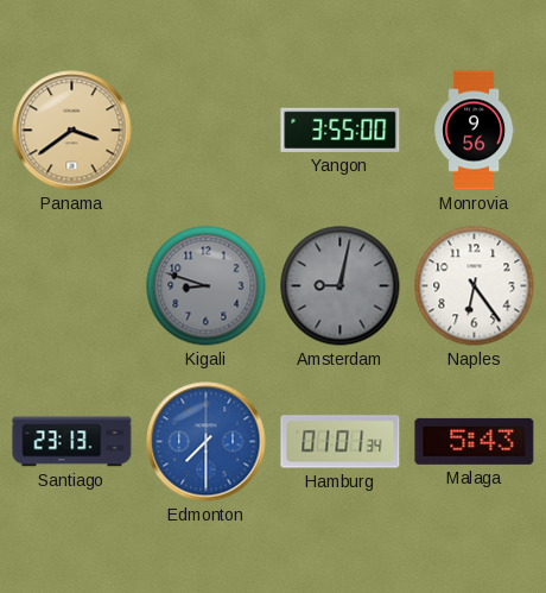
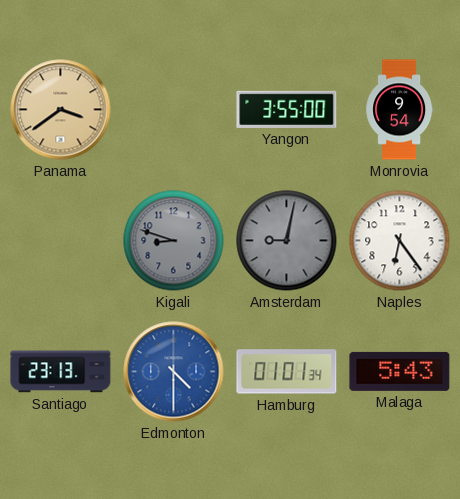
Monrovia: 9:56 -> 9:54
Edmonton: 7:30 -> 4:30
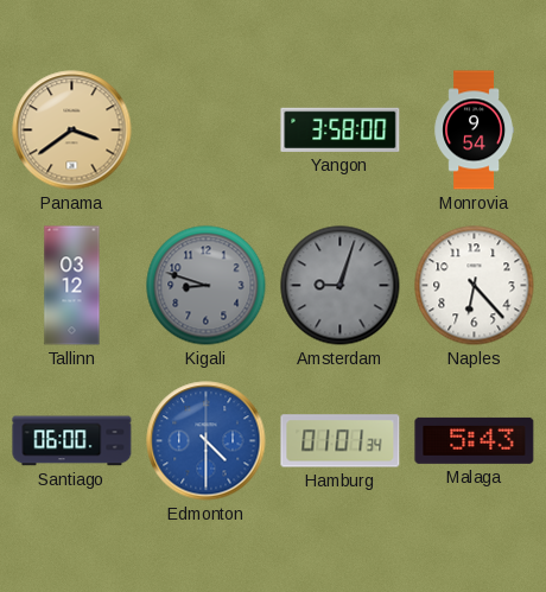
Yangon: 3:55 -> 3:58
Tallinn: none -> 03:12
Amsterdam: 9:02 -> 9:03
Naples: 6:24 -> 6:23
Santiago: 23:13 -> 06:00
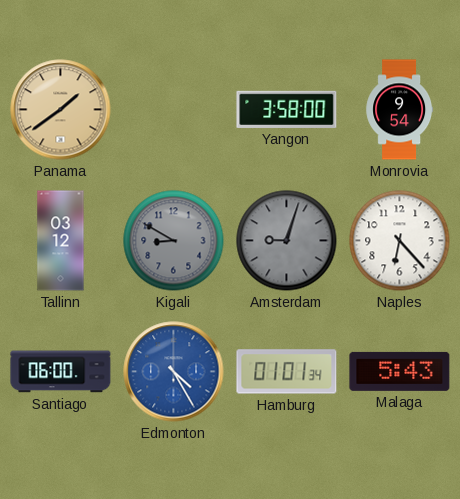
Panama: 3:39 -> 1:39
Kigali: 8:48 -> 8:50
Edmonton: 4:30 -> 4:25
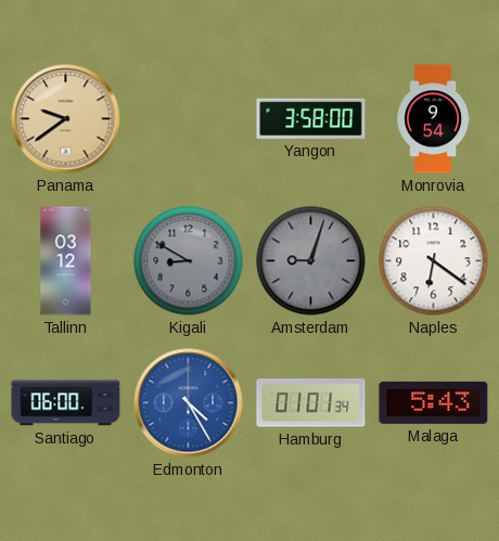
Panama: 1:39 -> 9:39
Naples: 6:23 -> 6:21
